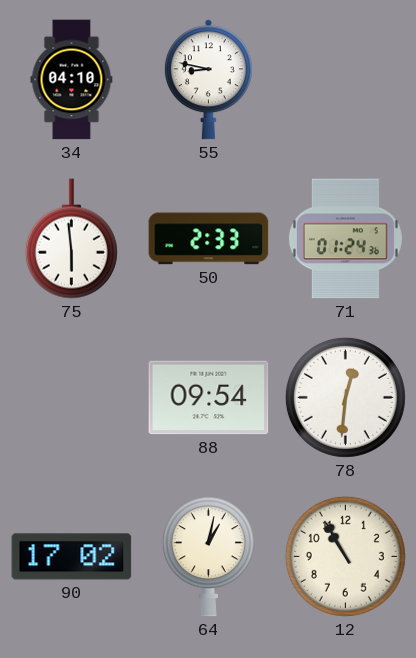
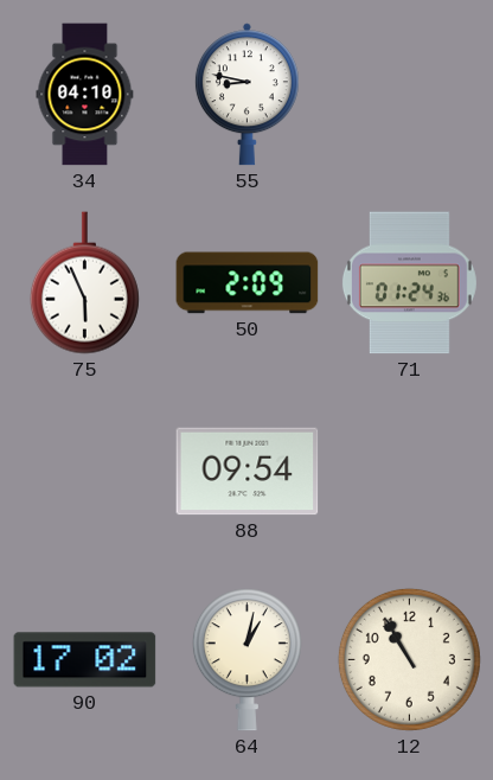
75: 5:59 -> 5:56
50: 2:33 -> 2:09
78: 12:31 -> none
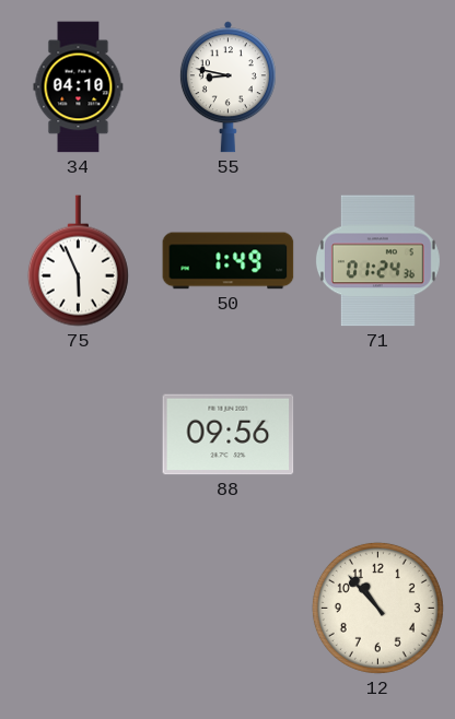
50: 2:09 -> 1:49
88: 09:54 -> 09:56
90: 17:02 -> none
64: 1:02 -> none
12: 10:55 -> 10:53
